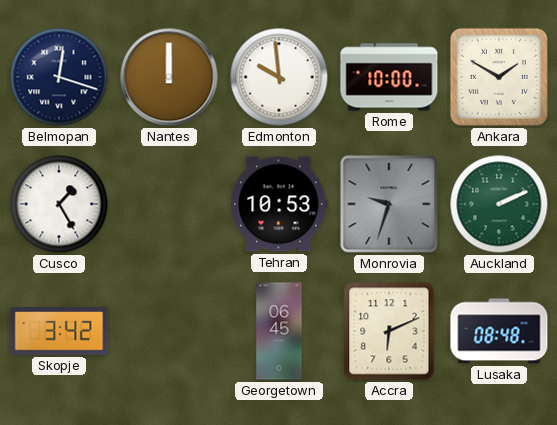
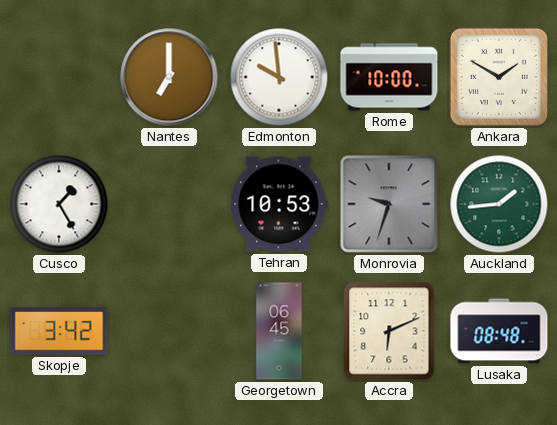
Belmopan: 12:18 -> none
Nantes: 12:00 -> 7:00
Auckland: 2:11 -> 1:44
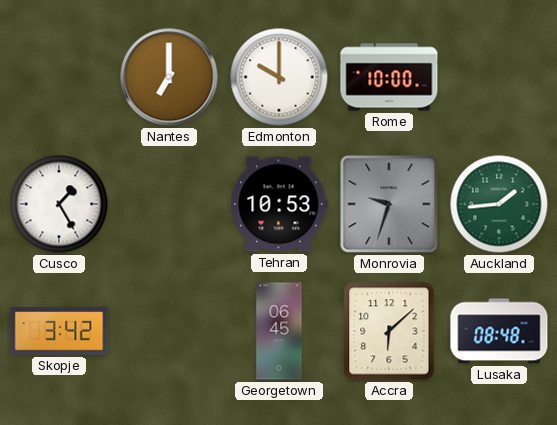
Edmonton: 9:59 -> 10:00
Ankara: 1:50 -> none
Accra: 6:11 -> 6:08
